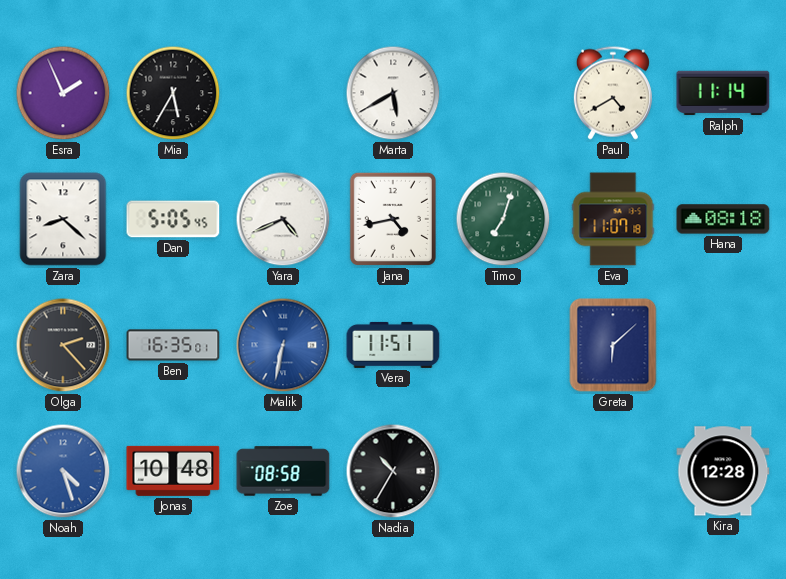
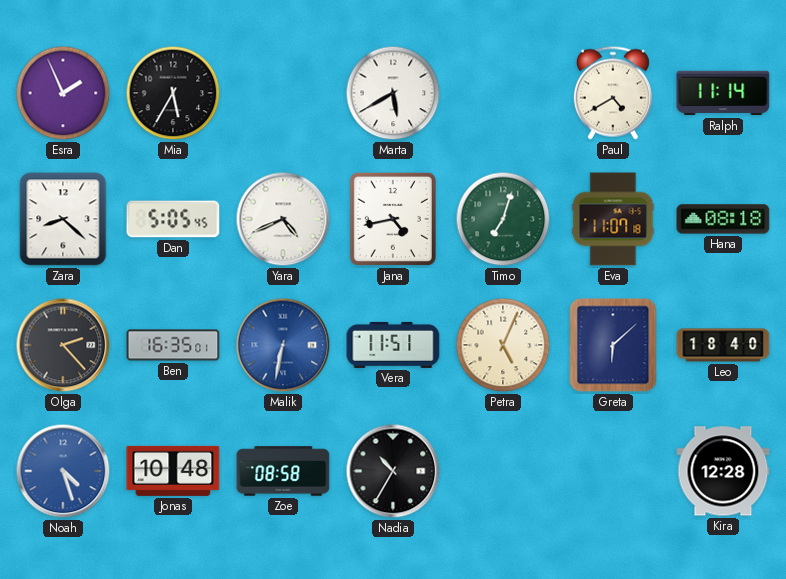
Petra: none -> 5:04
Leo: none -> 18:40
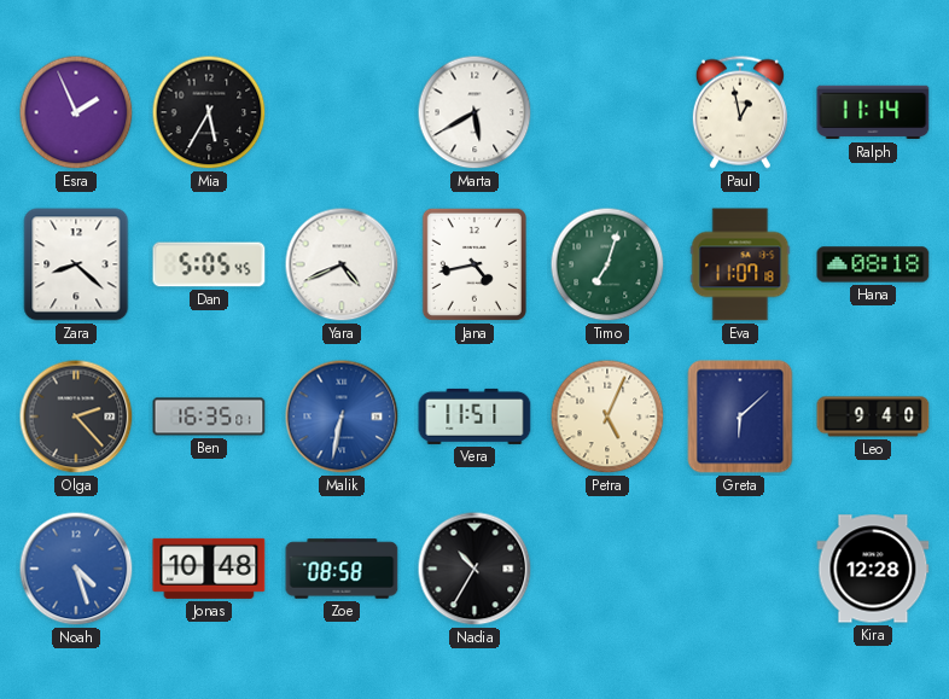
Paul: 4:40 -> 12:58
Leo: 18:40 -> 9:40
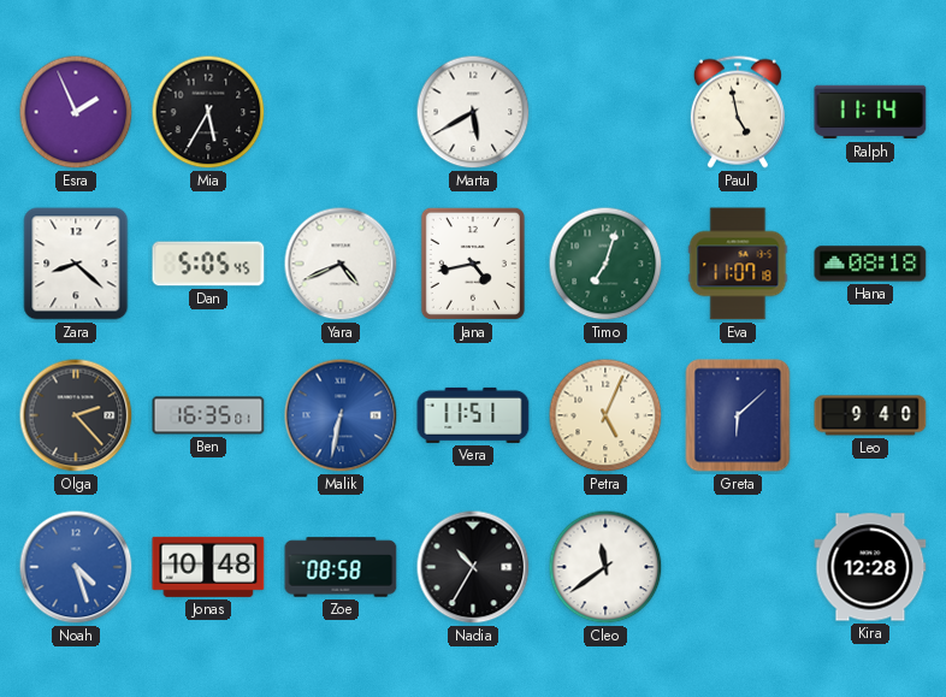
Paul: 12:58 -> 4:58
Cleo: none -> 11:39
